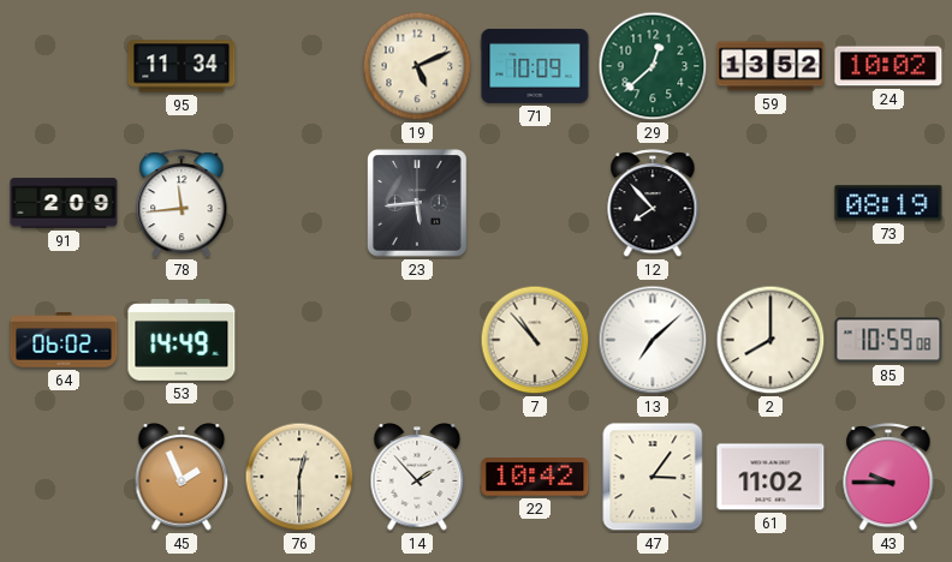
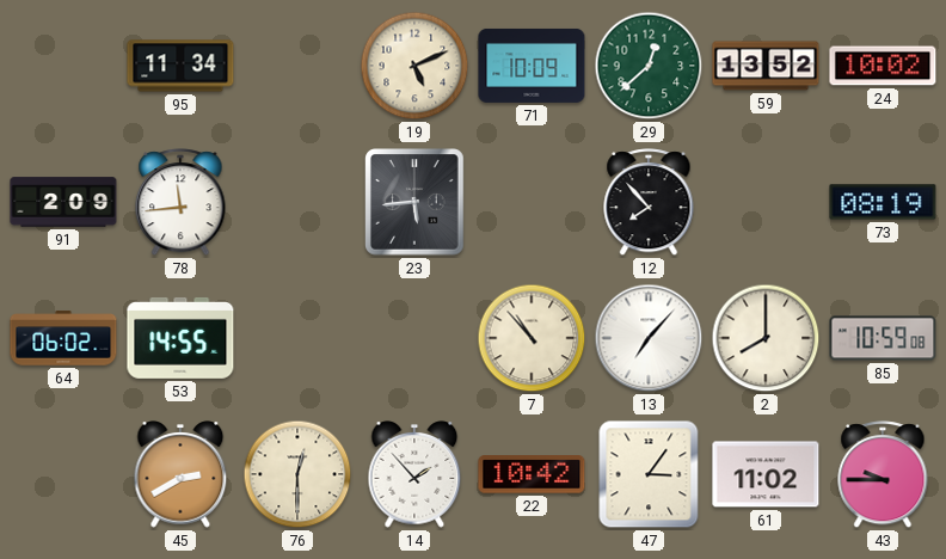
53: 14:49 -> 14:55
13: 7:08 -> 7:07
45: 1:56 -> 2:40
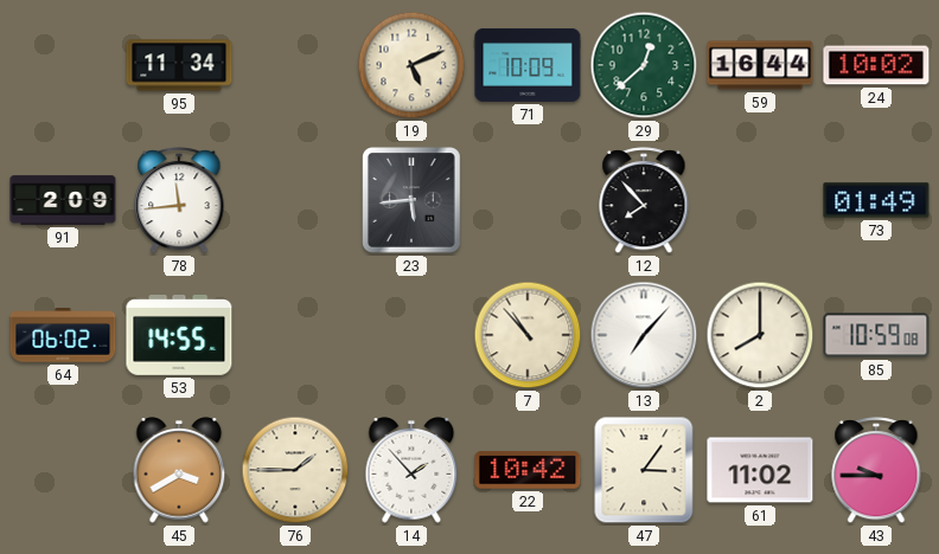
59: 13:52 -> 16:44
73: 08:19 -> 01:49
45: 2:40 -> 3:40
76: 12:30 -> 1:45
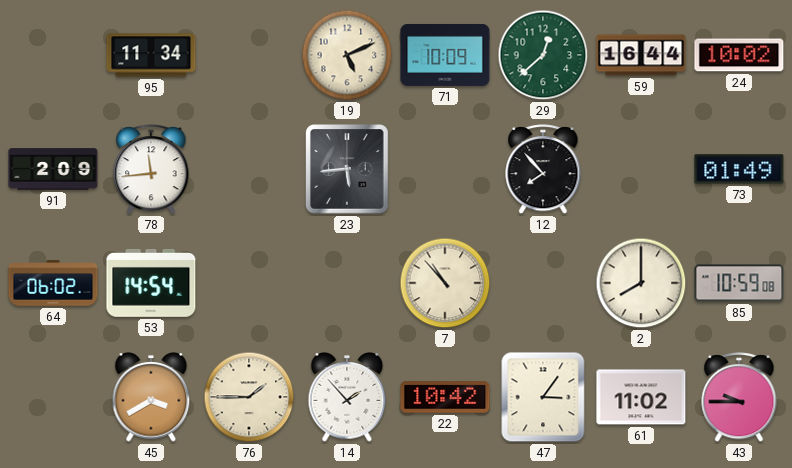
53: 14:55 -> 14:54
13: 7:07 -> none
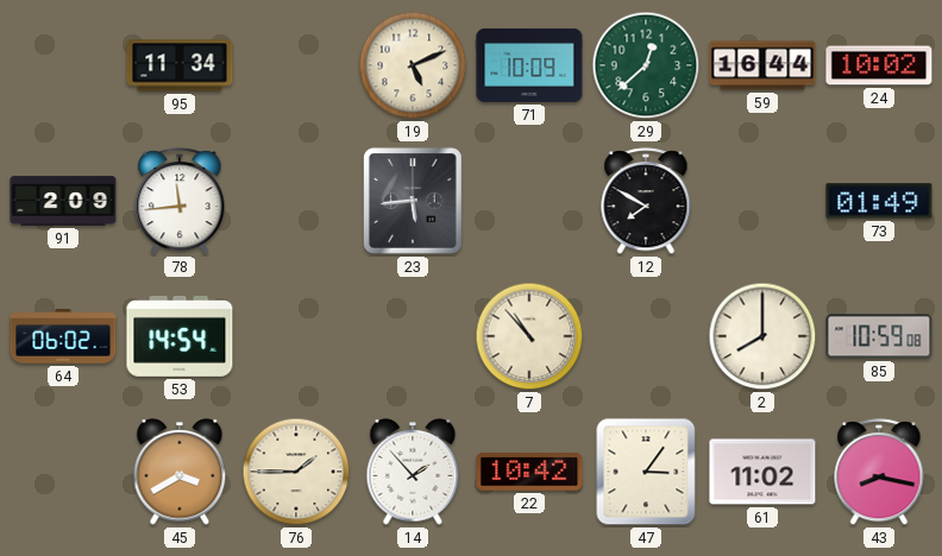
12: 7:53 -> 7:50
43: 9:45 -> 8:17
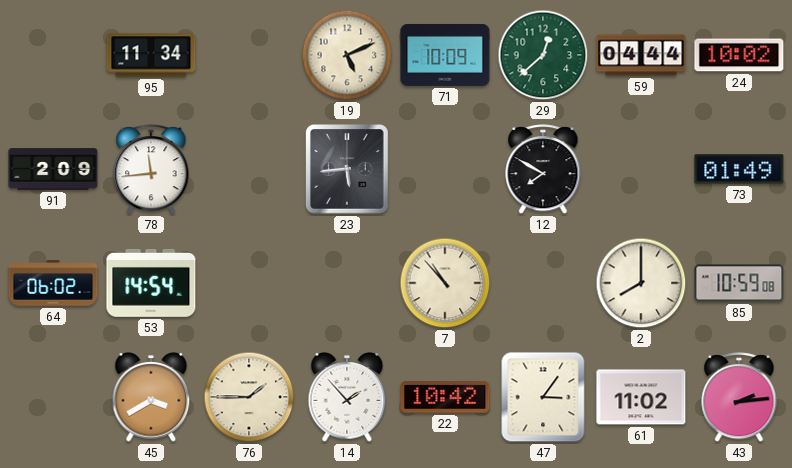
59: 16:44 -> 04:44
43: 8:17 -> 2:14
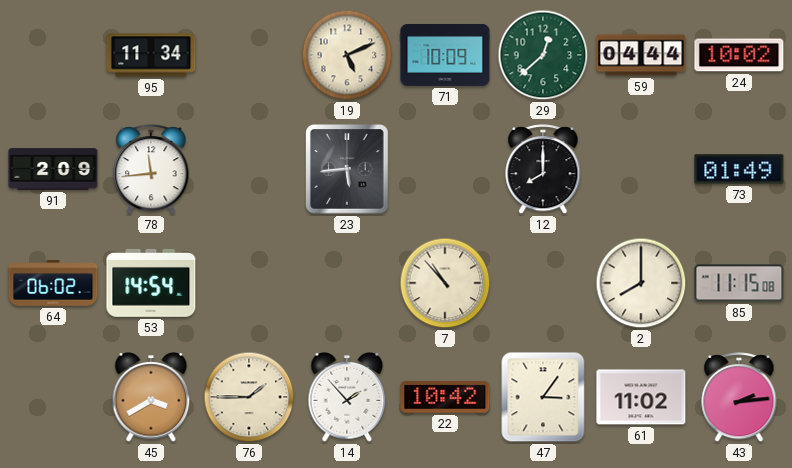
12: 7:50 -> 8:00
85: 10:59 -> 11:15
